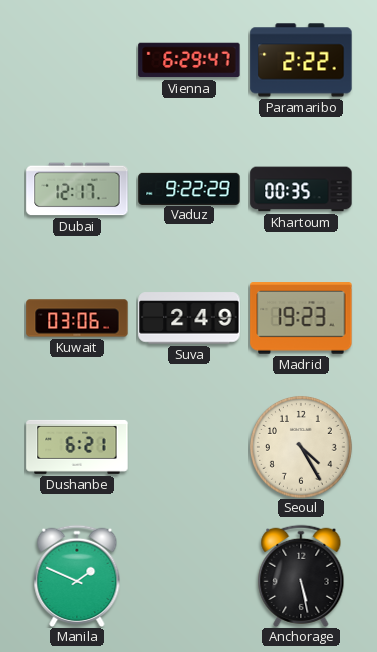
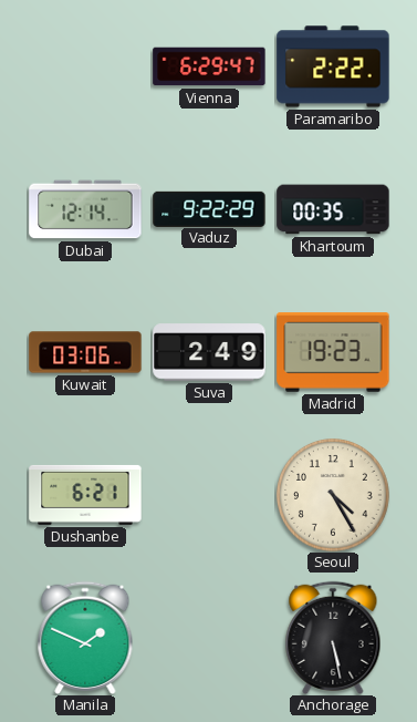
Dubai: 12:17 -> 12:14
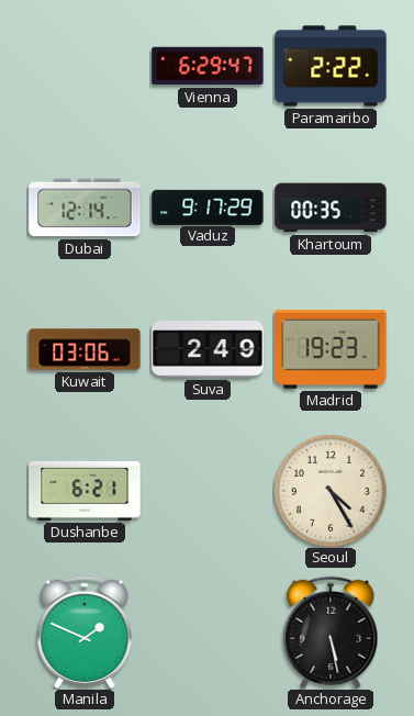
Vaduz: 9:22 -> 9:17
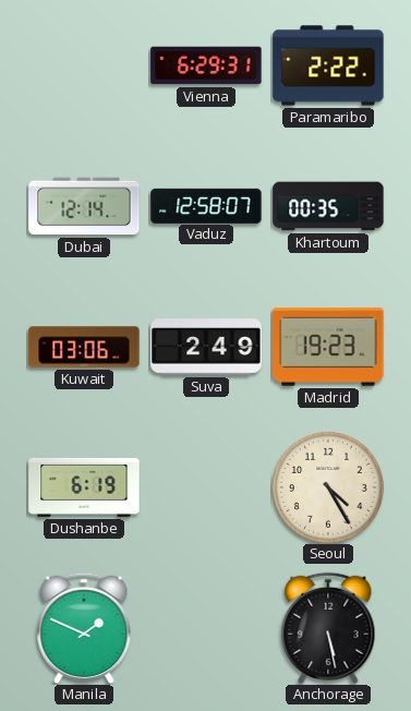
Vienna: 6:29:47 -> 6:29:31
Vaduz: 9:17 -> 12:58
Dushanbe: 6:21 -> 6:19
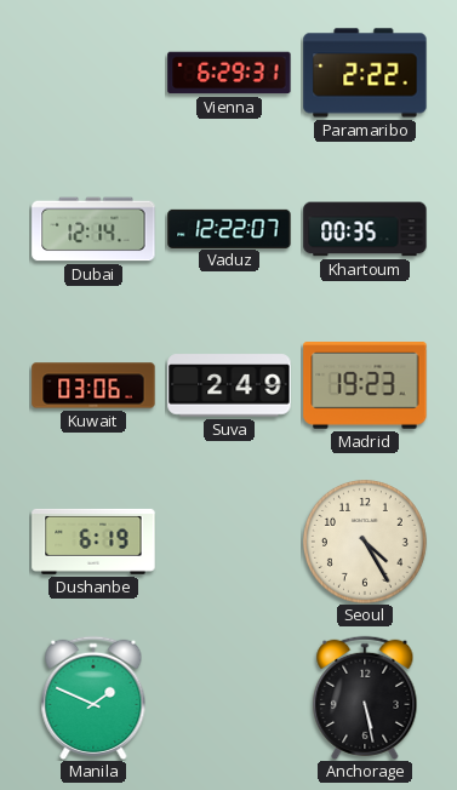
Vaduz: 12:58 -> 12:22
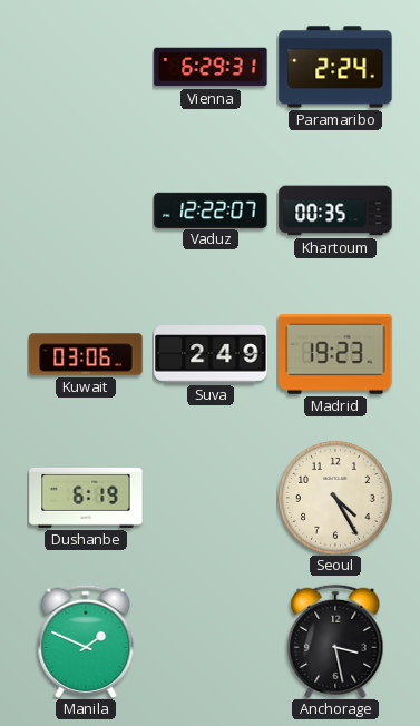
Paramaribo: 2:22 -> 2:24
Dubai: 12:14 -> none
Anchorage: 5:28 -> 3:28
